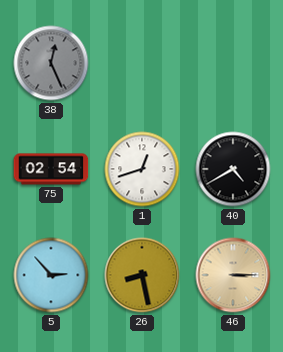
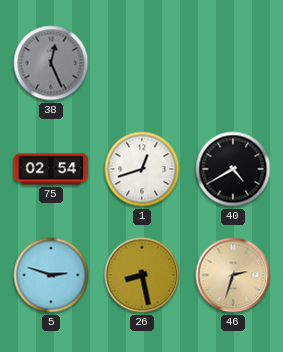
5: 2:53 -> 2:48
46: 3:15 -> 2:33
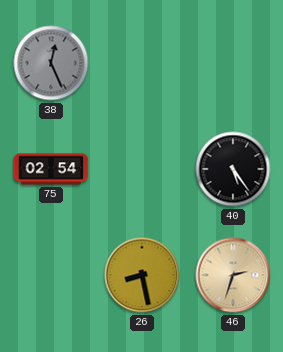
1: 12:42 -> none
40: 4:40 -> 5:24
5: 2:48 -> none
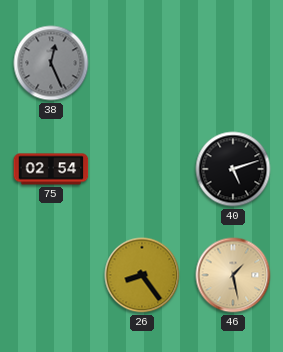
40: 5:24 -> 5:12
26: 8:28 -> 8:24
46: 2:33 -> 1:28
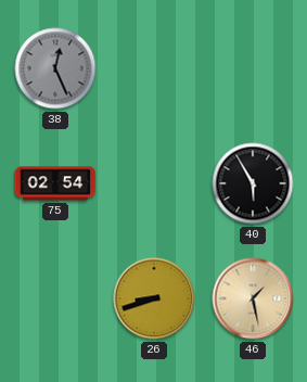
40: 5:12 -> 5:55
26: 8:24 -> 8:42
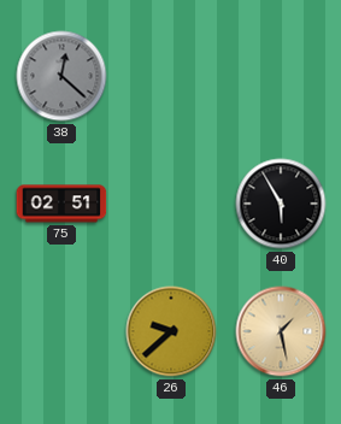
38: 12:26 -> 12:22
75: 02:54 -> 02:51
26: 8:42 -> 9:38
